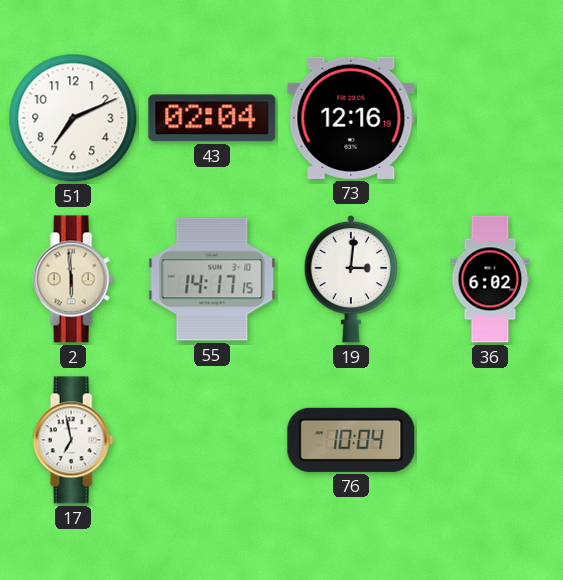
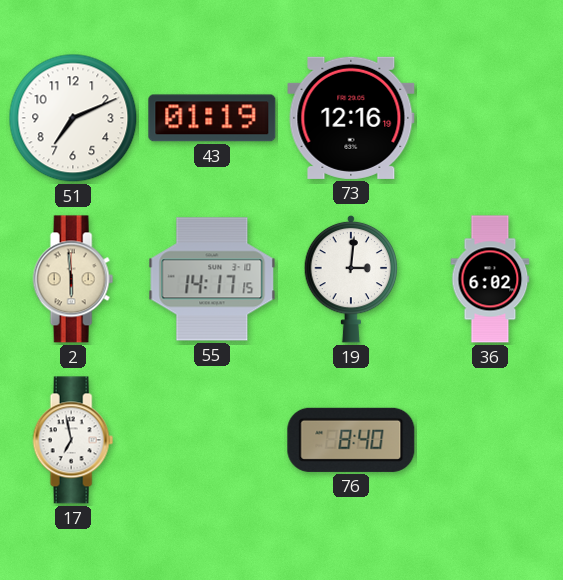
43: 02:04 -> 01:19
76: 10:04 -> 8:40
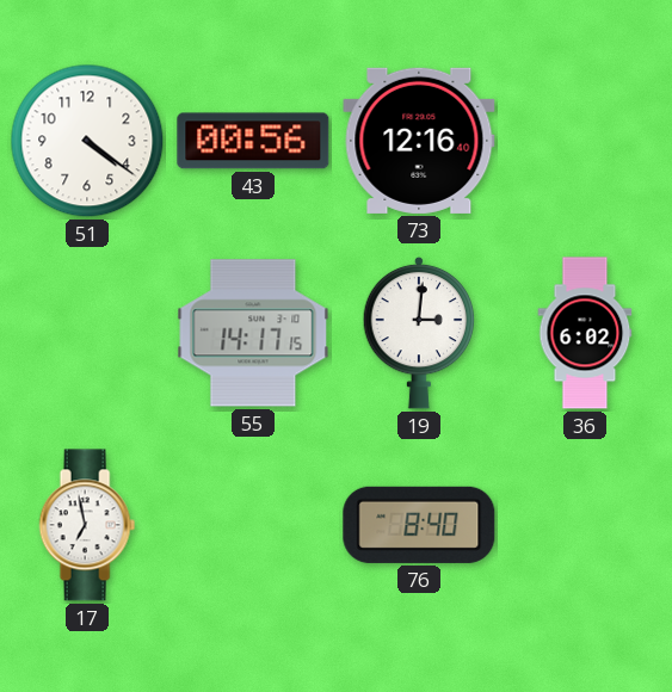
51: 7:11 -> 4:21
43: 01:19 -> 00:56
73: 12:16:19 -> 12:16:40
2: 5:59 -> none
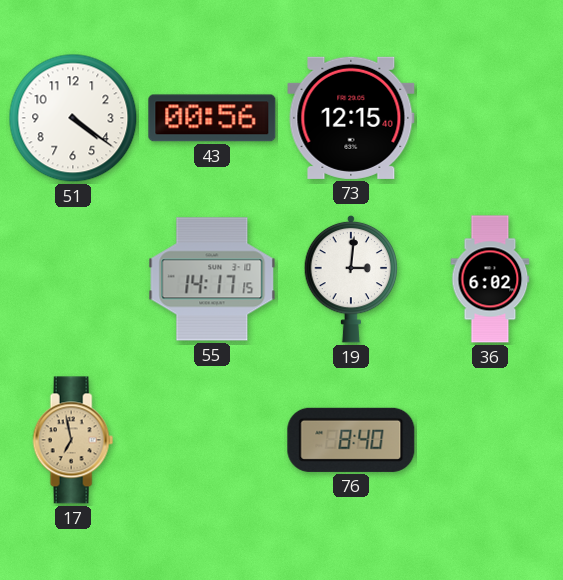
73: 12:16 -> 12:15
17 dial: white -> champagne
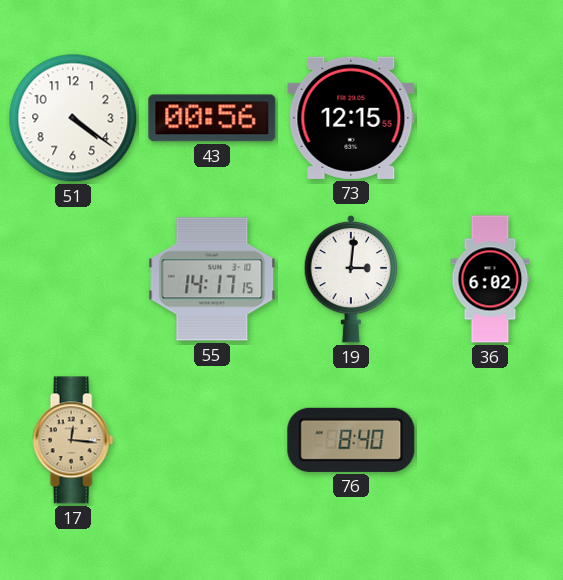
73: 12:15:40 -> 12:15:55
17: 6:58 -> 12:16
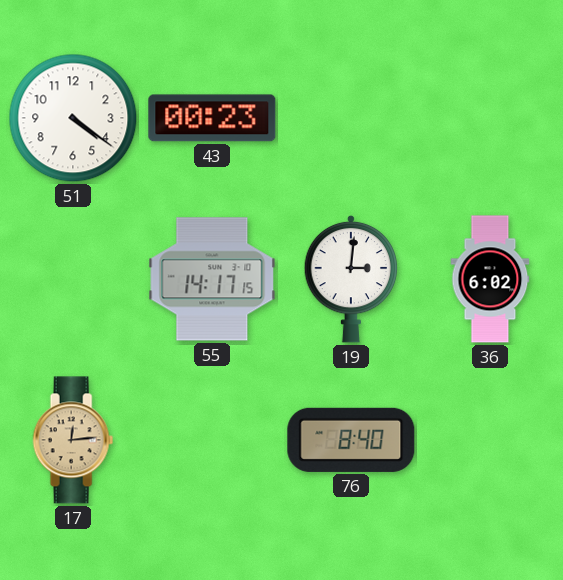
43: 00:56 -> 00:23
73: 12:15 -> none
17: 12:16 -> 12:14
